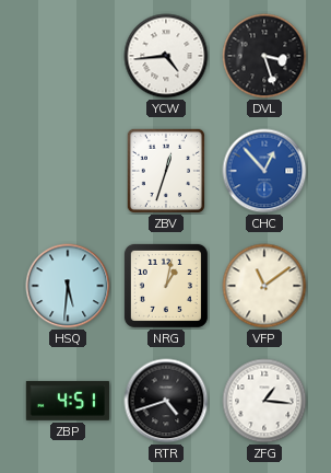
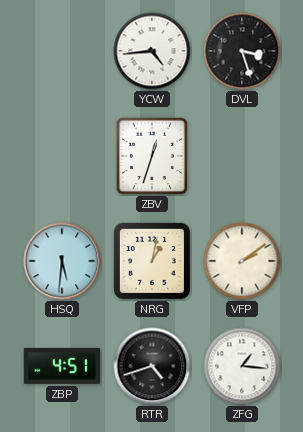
CHC: 12:53 -> none
VFP: 11:09 -> 2:09
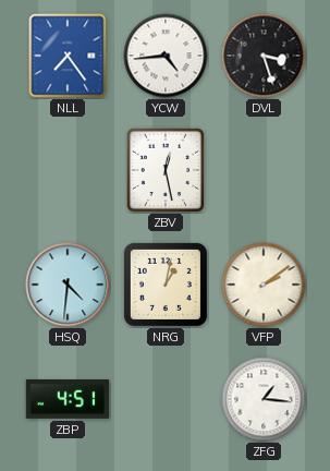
NLL: none -> 7:24
ZBV: 12:33 -> 12:28
HSQ: 5:31 -> 4:31
RTR: 4:42 -> none
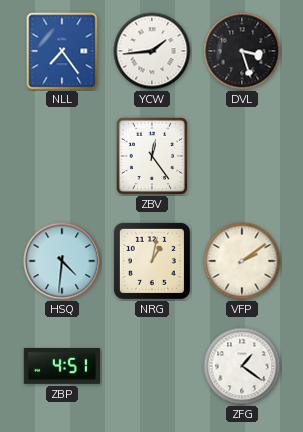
YCW: 4:44 -> 1:44
ZBV: 12:28 -> 12:24
ZFG: 1:16 -> 1:21
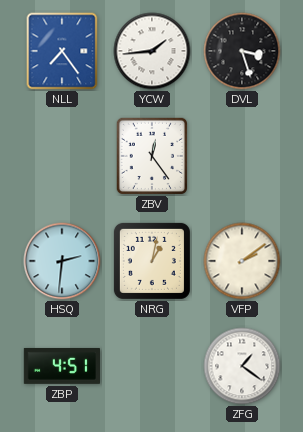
HSQ: 4:31 -> 2:31
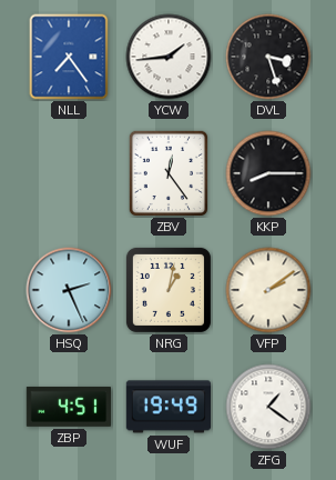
KKP: none -> 8:15
HSQ: 2:31 -> 2:26
WUF: none -> 19:49
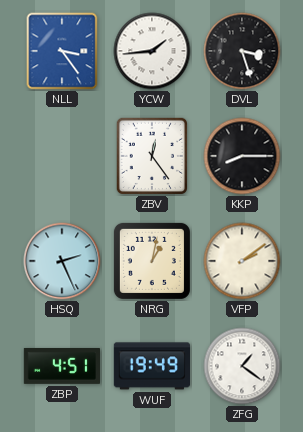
NLL: 7:24 -> 3:24
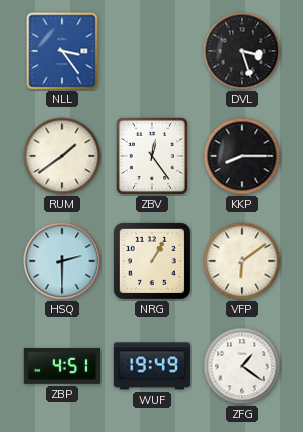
YCW: 1:44 -> none
RUM: none -> 1:39
HSQ: 2:26 -> 2:30
NRG: 1:02 -> 1:05
VFP: 2:09 -> 6:09
